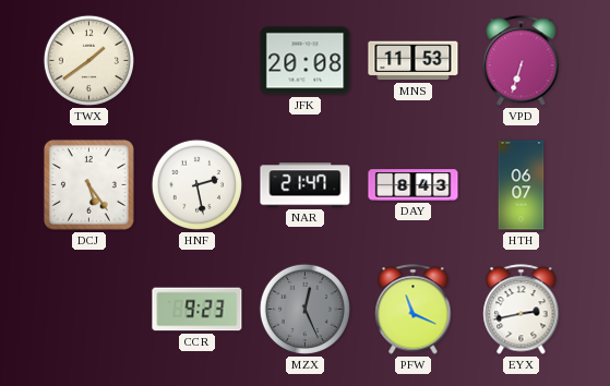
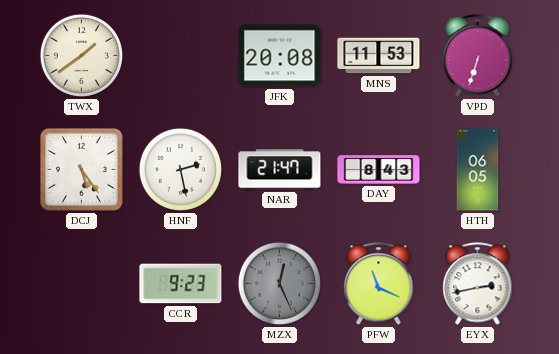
HTH: 06:07 -> 06:05
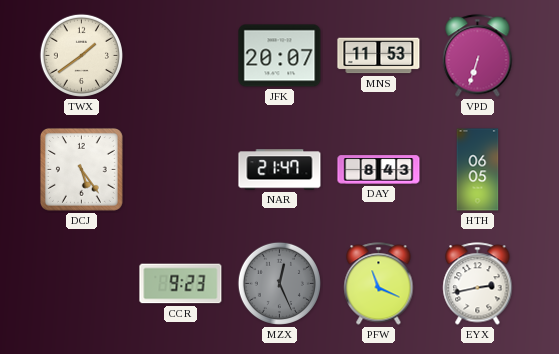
JFK: 20:08 -> 20:07
HNF: 2:28 -> none
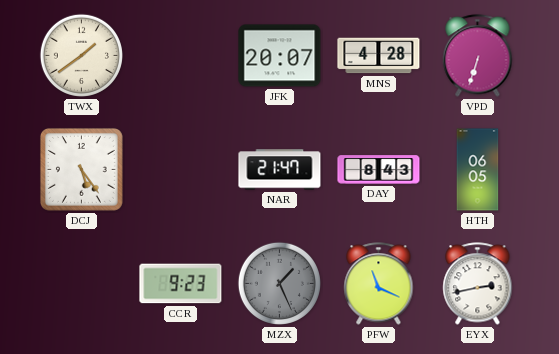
MNS: 11:53 -> 4:28
MZX: 12:26 -> 1:26
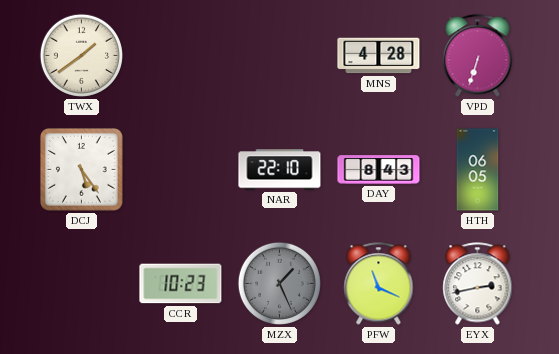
JFK: 20:07 -> none
NAR: 21:47 -> 22:10
CCR: 9:23 -> 10:23
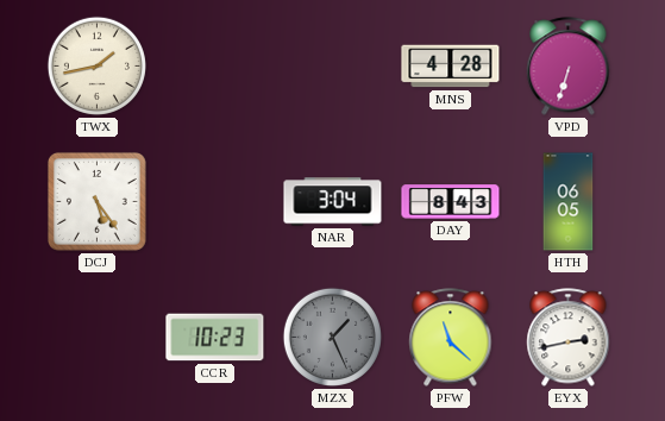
TWX: 1:39 -> 1:43
NAR: 22:10 -> 3:04
PFW: 11:19 -> 11:22
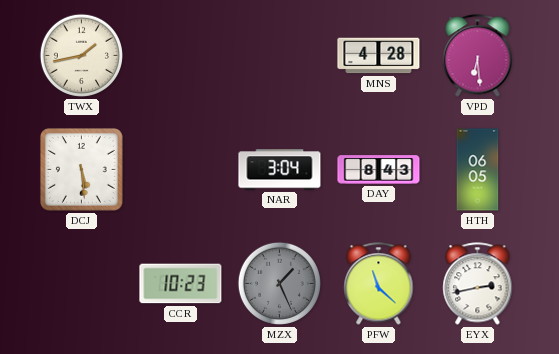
VPD: 6:33 -> 6:29
DCJ: 5:24 -> 5:29
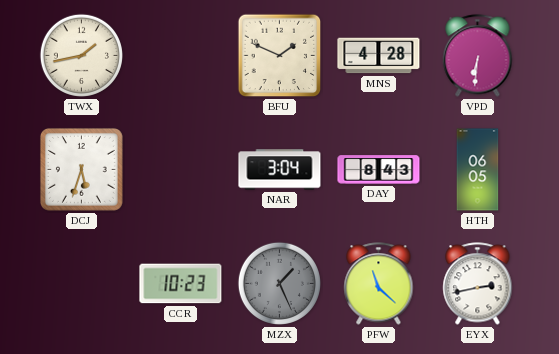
BFU: none -> 1:49
VPD: 6:29 -> 6:31
DCJ: 5:29 -> 5:33
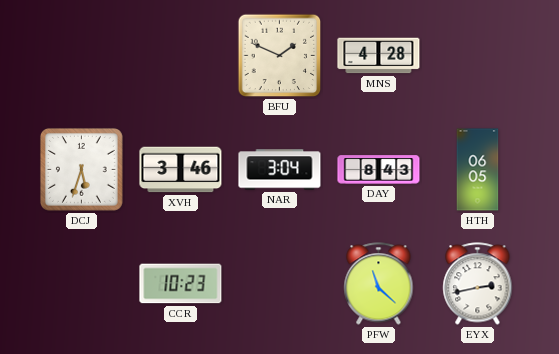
TWX: 1:43 -> none
VPD: 6:31 -> none
XVH: none -> 3:46
MZX: 1:26 -> none
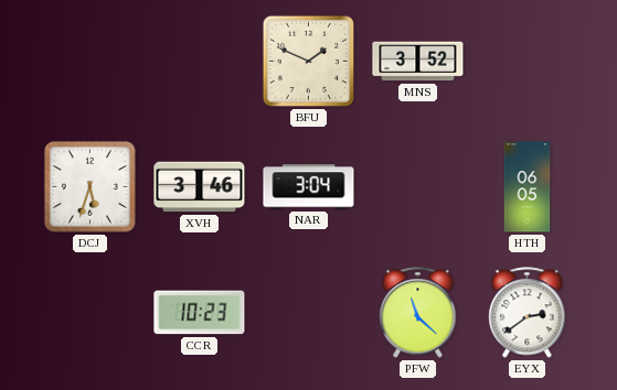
MNS: 4:28 -> 3:52
DAY: 8:43 -> none
EYX: 2:43 -> 2:39
